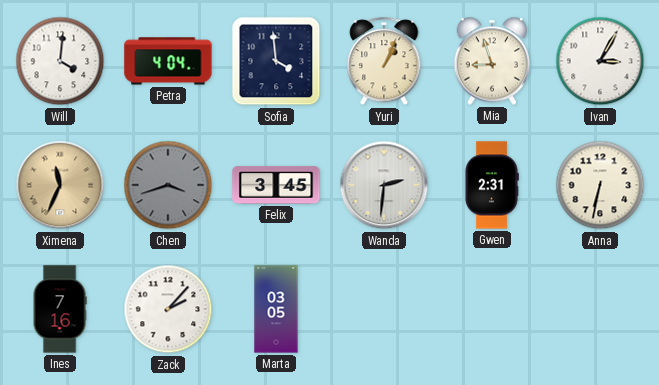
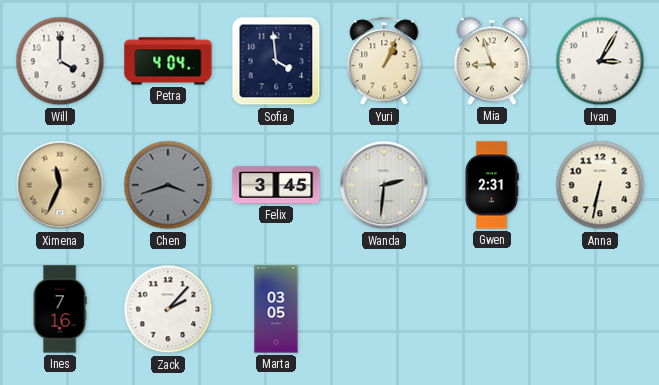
Will: 4:01 -> 4:00
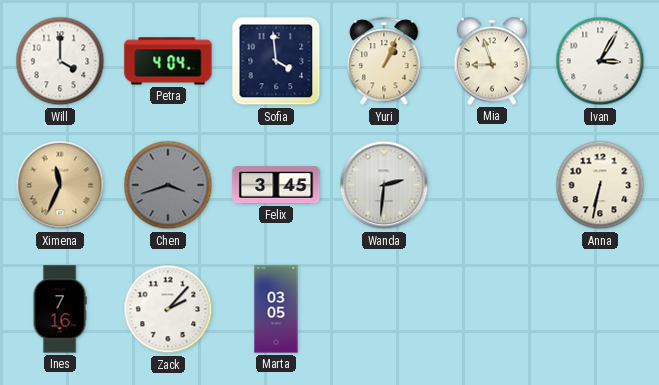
Gwen: 2:31 -> none
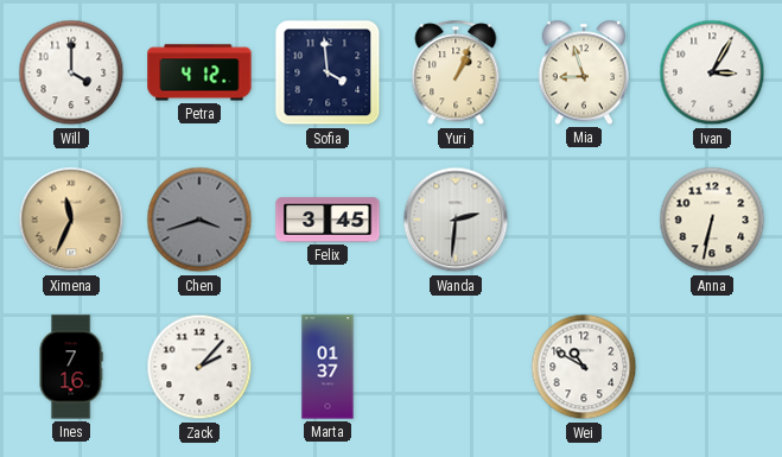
Petra: 4:04 -> 4:12
Marta: 03:05 -> 01:37
Wei: none -> 10:50
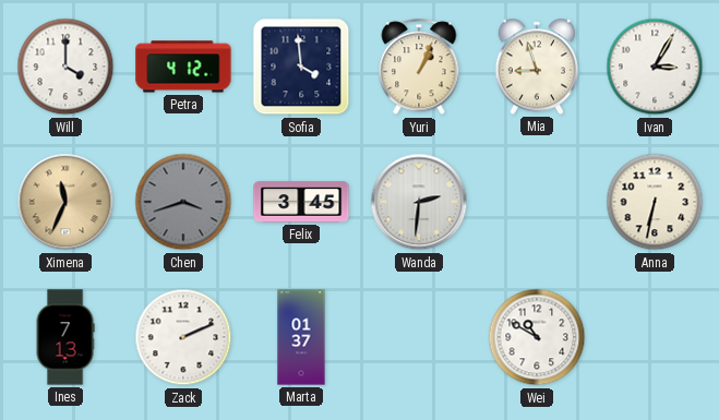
Ines: 7:16 -> 7:13
Zack: 2:07 -> 2:11
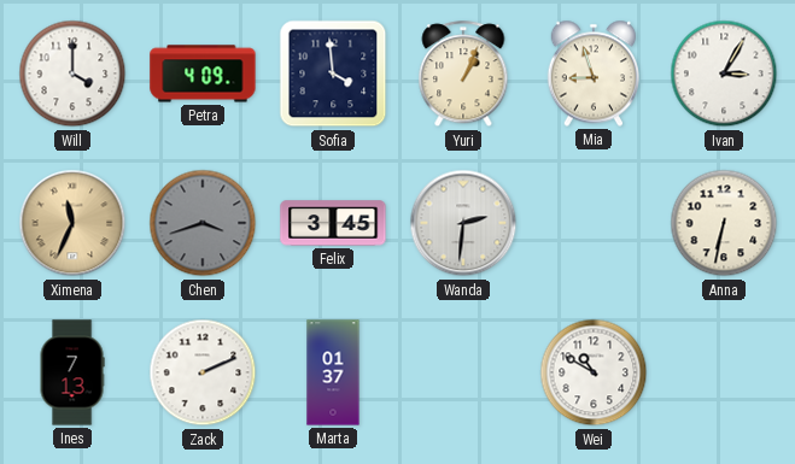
Petra: 4:12 -> 4:09
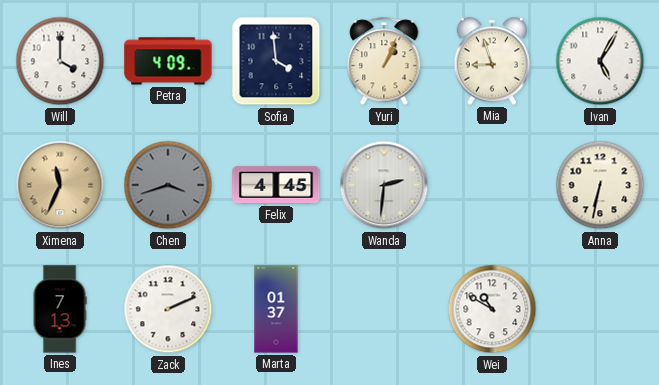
Ivan: 3:05 -> 5:05
Felix: 3:45 -> 4:45
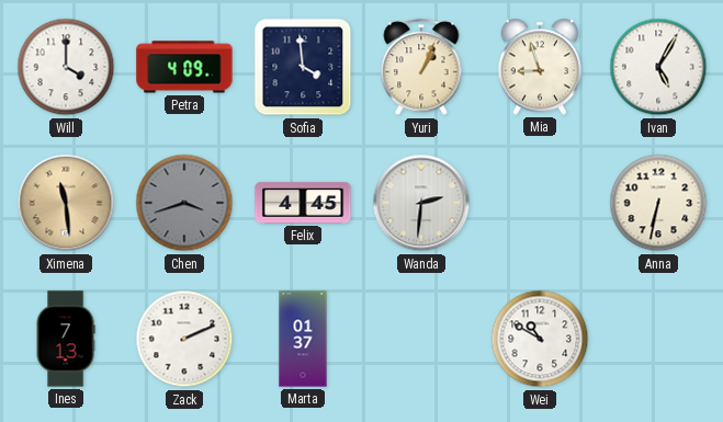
Ximena: 11:34 -> 11:29
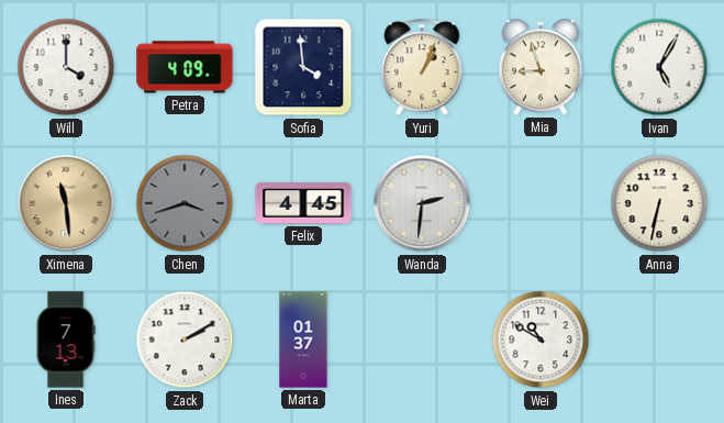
Zack: 2:11 -> 2:10
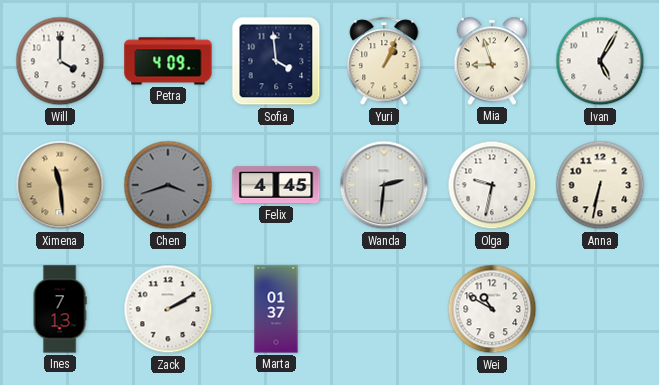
Olga: none -> 9:32
